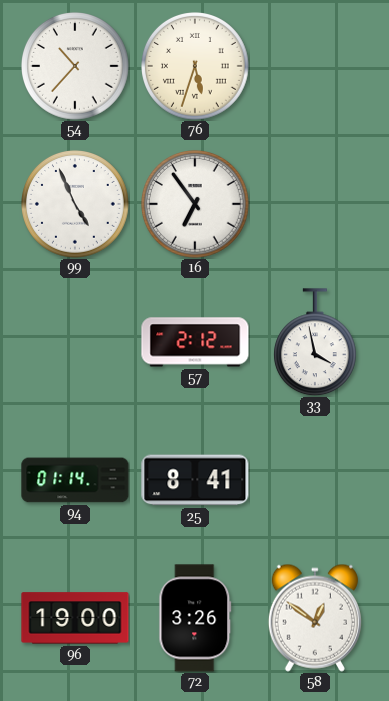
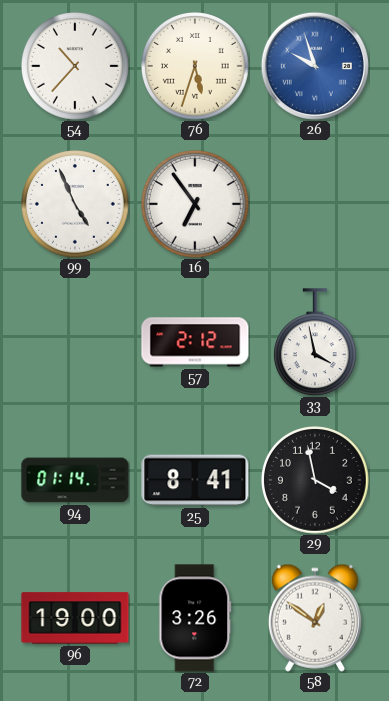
26: none -> 9:57
29: none -> 3:58
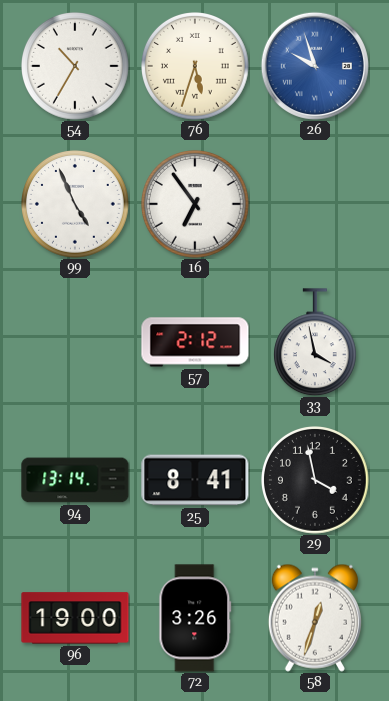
54: 10:37 -> 10:35
94: 01:14 -> 13:14
58: 12:51 -> 12:33
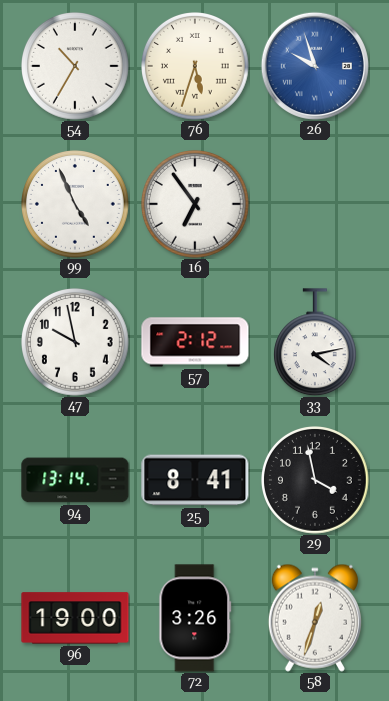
47: none -> 9:58
33: 3:58 -> 4:13
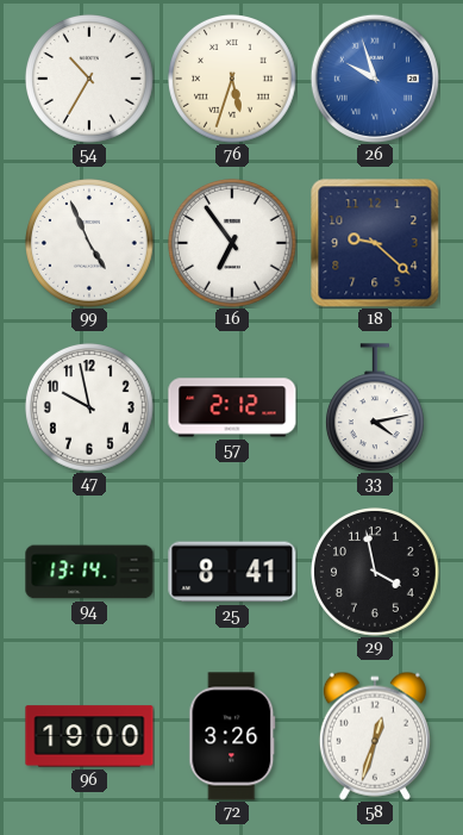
18: none -> 9:22
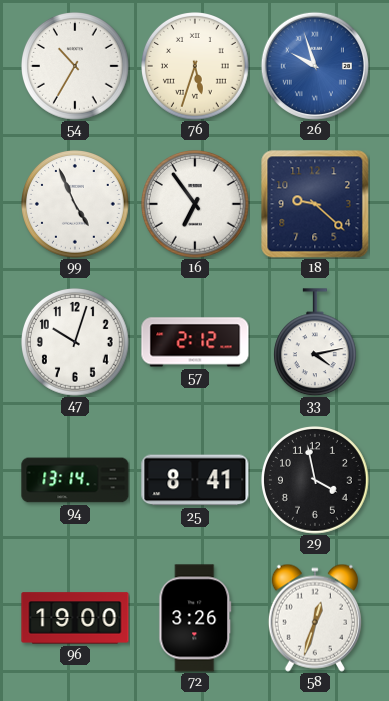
47: 9:58 -> 10:03
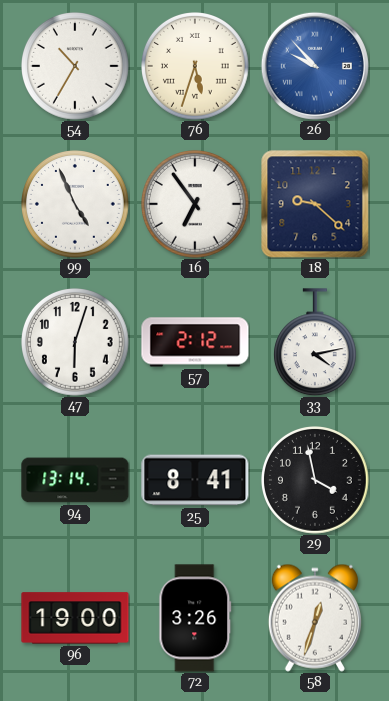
26: 9:57 -> 9:53
47: 10:03 -> 6:03
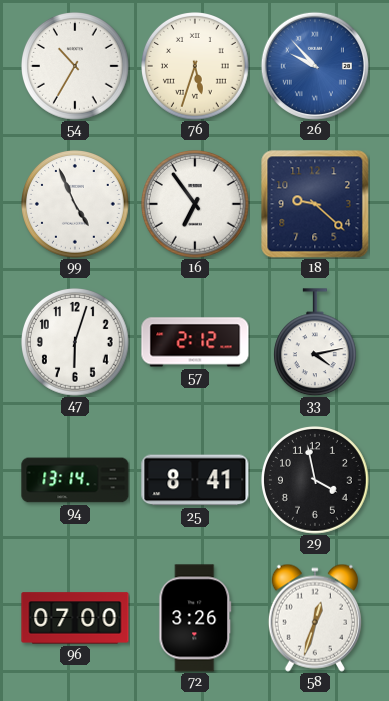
96: 19:00 -> 07:00
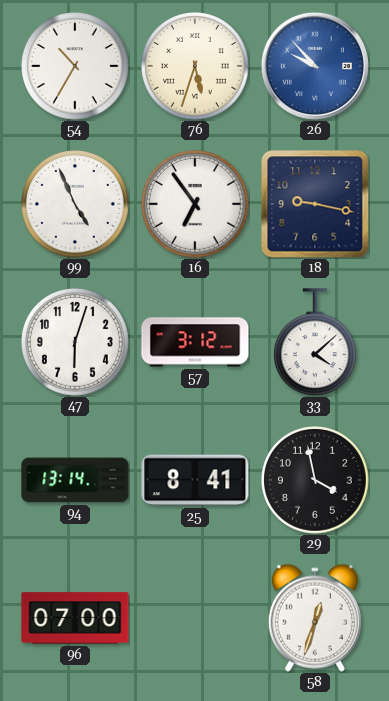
18: 9:22 -> 9:17
57: 2:12 -> 3:12
33: 4:13 -> 4:08
72: 3:26 -> none
